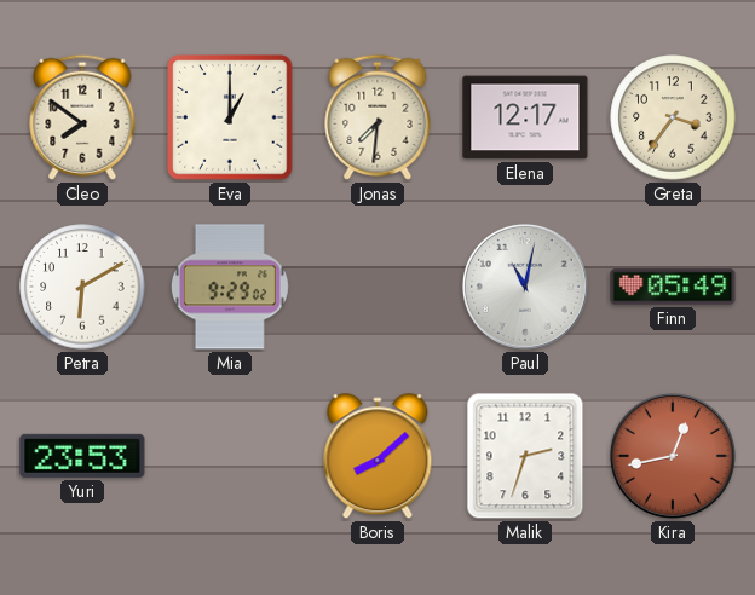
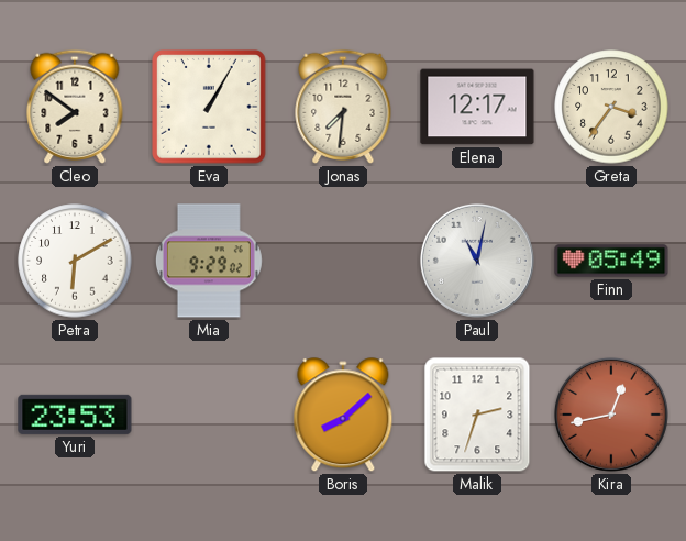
Eva: 1:00 -> 1:05
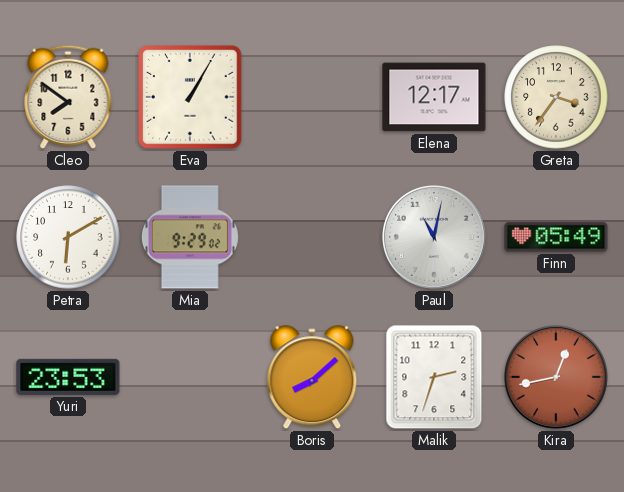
Jonas: 7:31 -> none
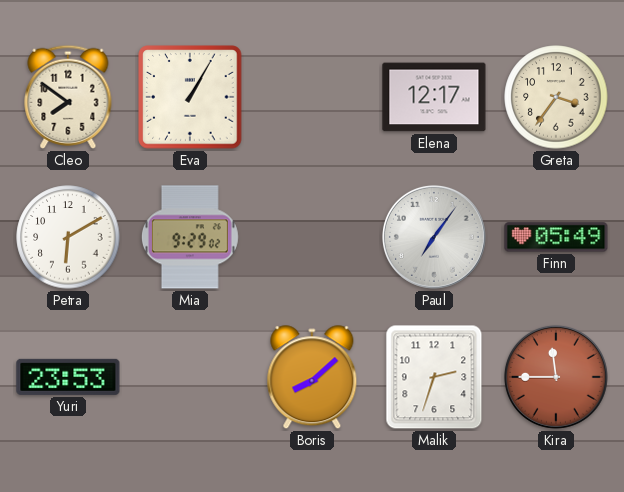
Paul: 11:02 -> 7:06
Kira: 12:43 -> 11:45
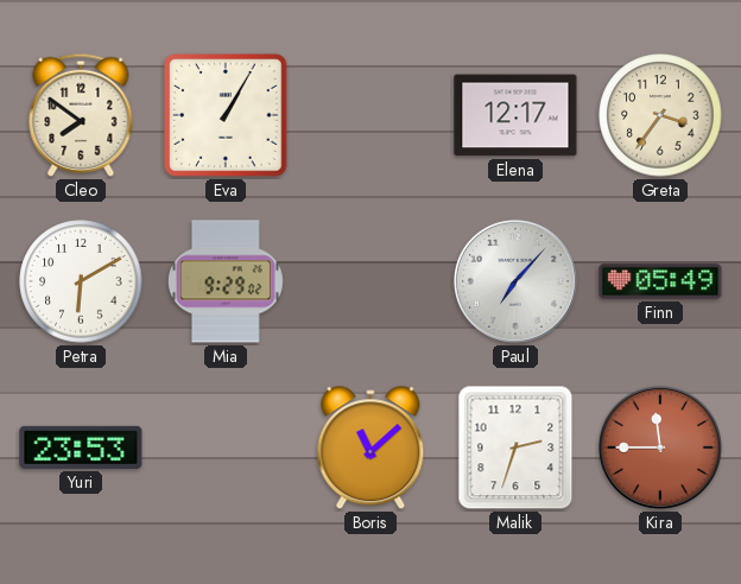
Paul: 7:06 -> 7:07
Boris: 8:08 -> 11:08
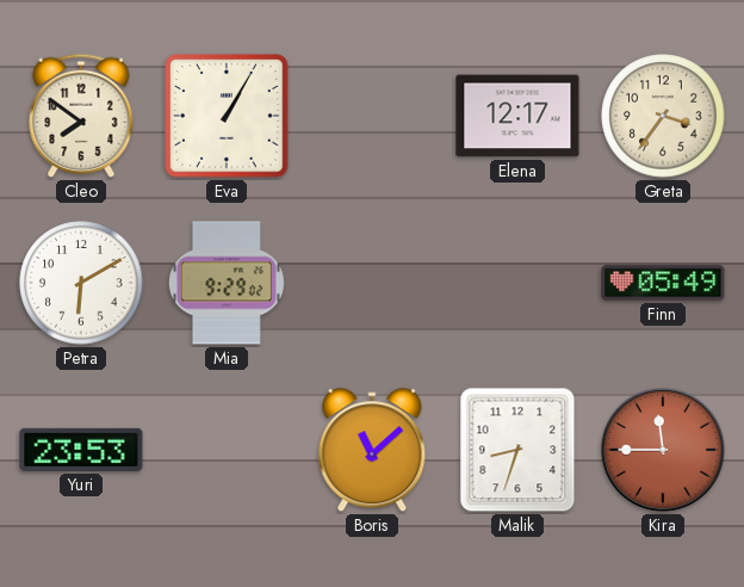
Paul: 7:07 -> none
Malik: 2:33 -> 8:33
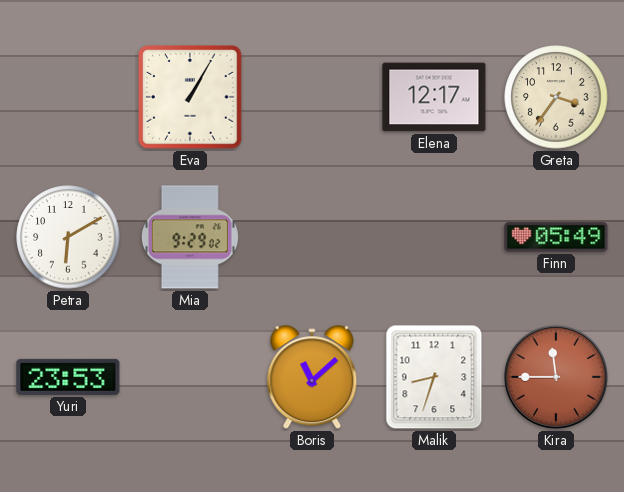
Cleo: 7:51 -> none
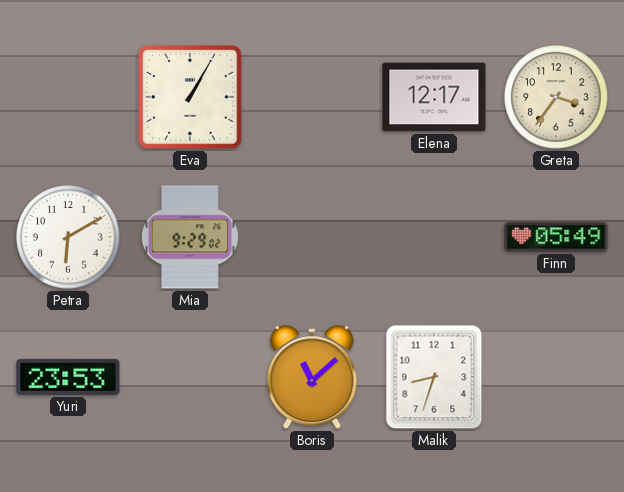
Kira: 11:45 -> none
